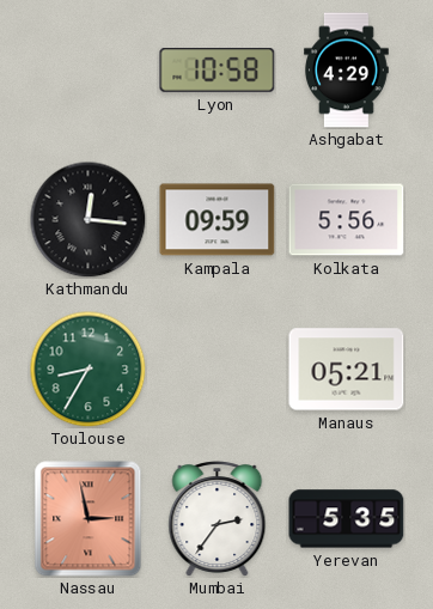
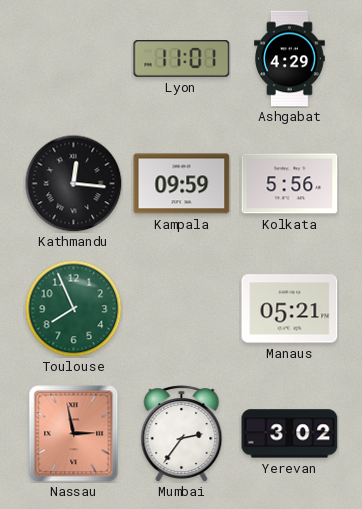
Lyon: 10:58 -> 11:01
Toulouse: 8:35 -> 7:56
Yerevan: 5:35 -> 3:02
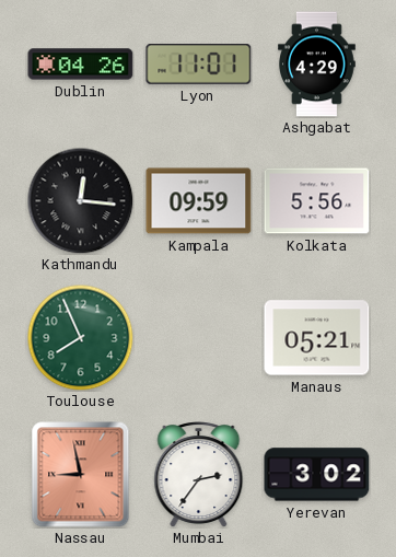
Dublin: none -> 04:26
Nassau: 2:58 -> 8:58
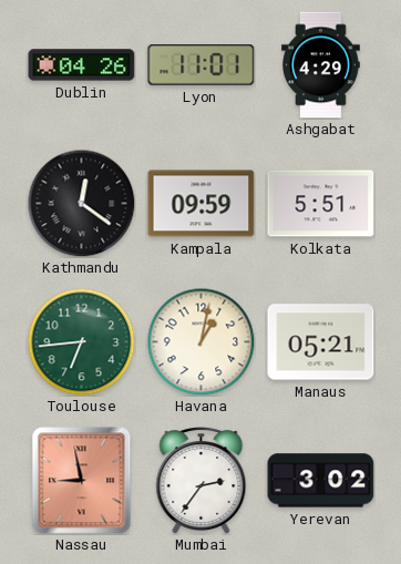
Kathmandu: 12:16 -> 12:21
Kolkata: 5:56 -> 5:51
Toulouse: 7:56 -> 6:44
Havana: none -> 1:02
